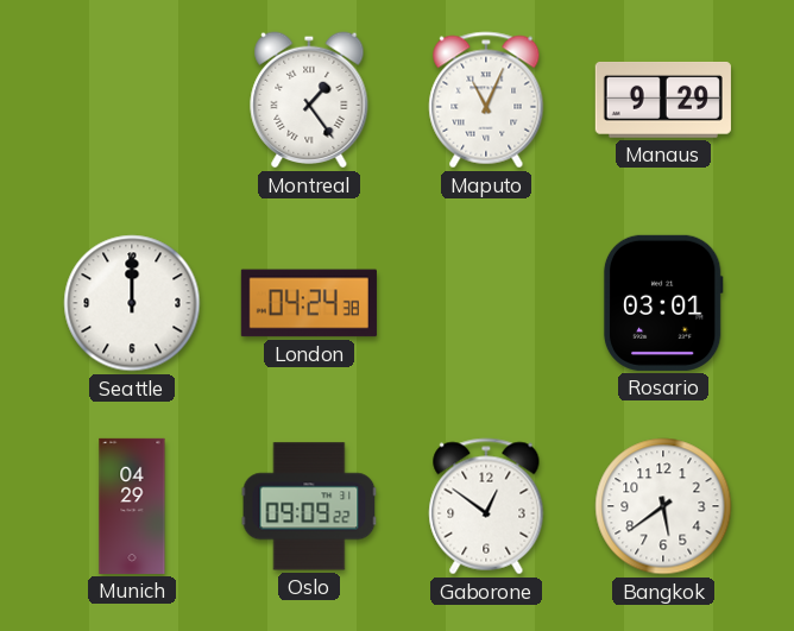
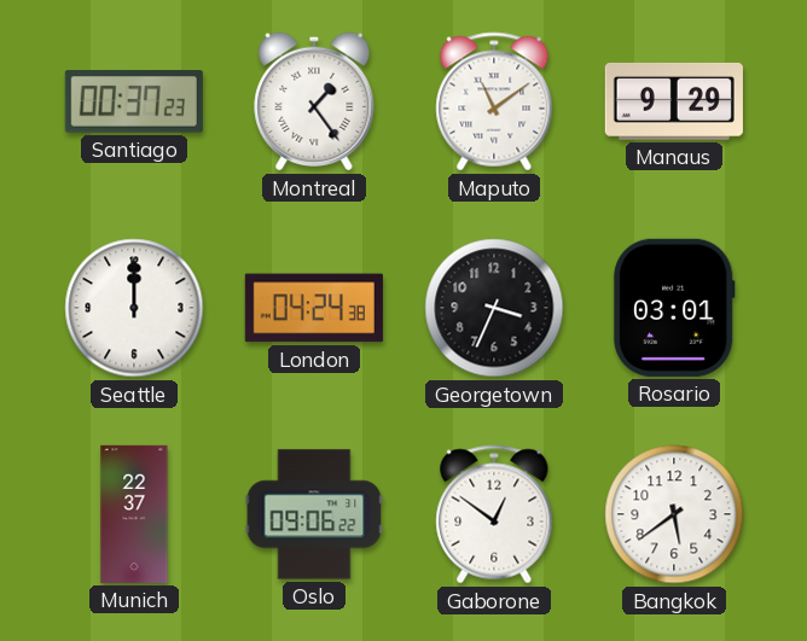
Santiago: none -> 00:37
Maputo: 11:04 -> 11:09
Georgetown: none -> 3:34
Munich: 04:29 -> 22:37
Oslo: 09:09 -> 09:06
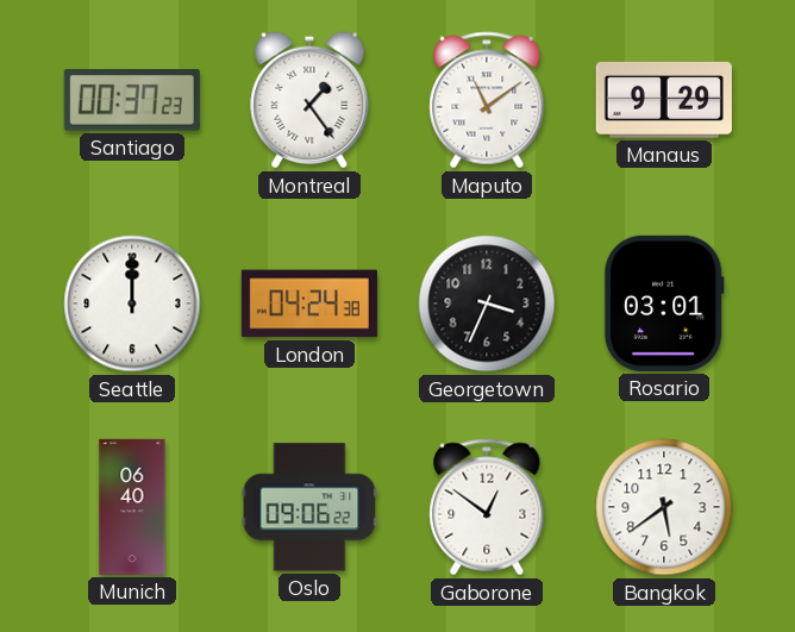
Munich: 22:37 -> 06:40
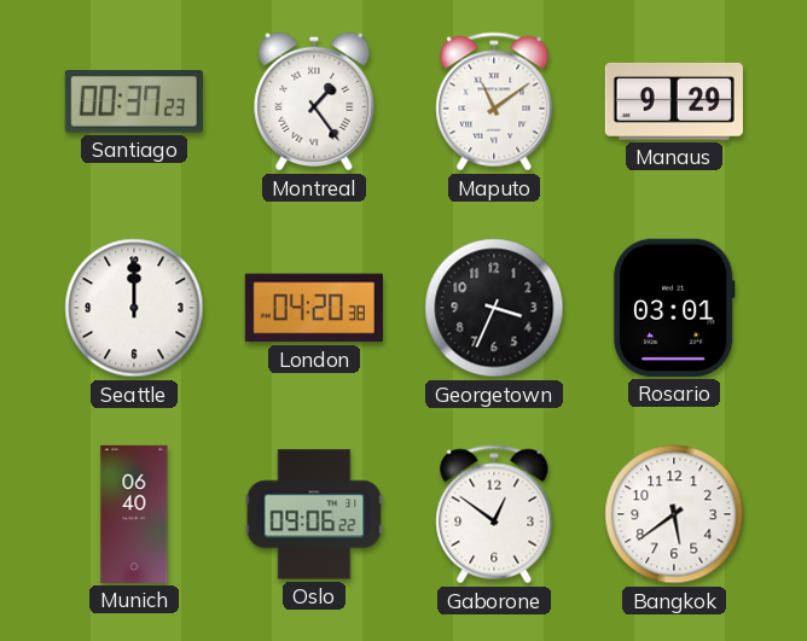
London: 04:24 -> 04:20
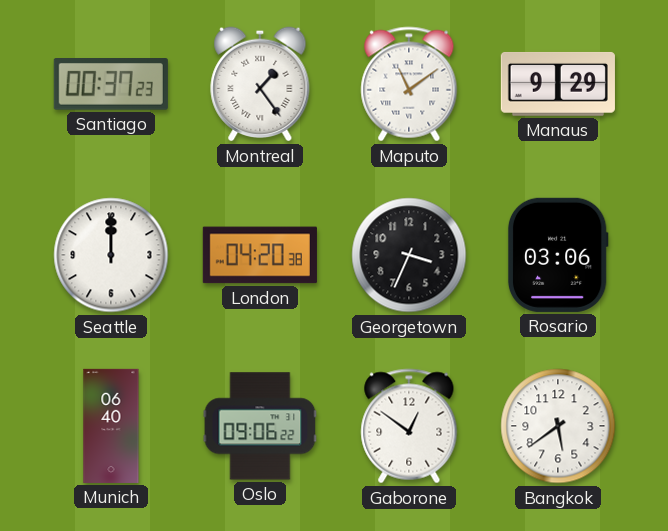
Rosario: 03:01 -> 03:06
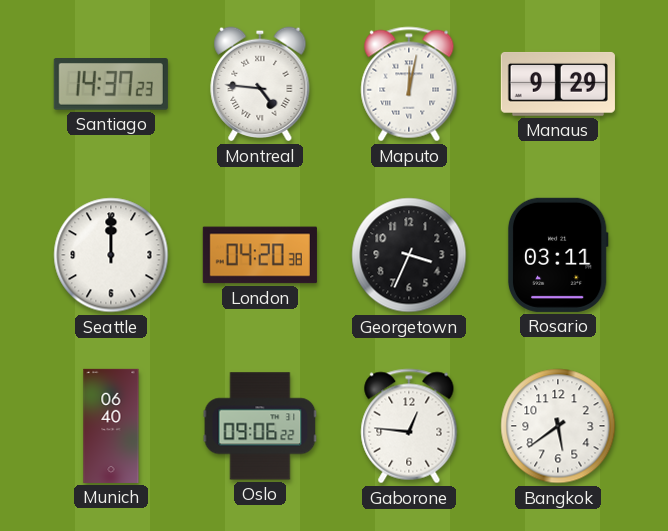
Santiago: 00:37 -> 14:37
Montreal: 1:24 -> 4:46
Maputo: 11:09 -> 12:02
Rosario: 03:06 -> 03:11
Gaborone: 12:51 -> 12:46
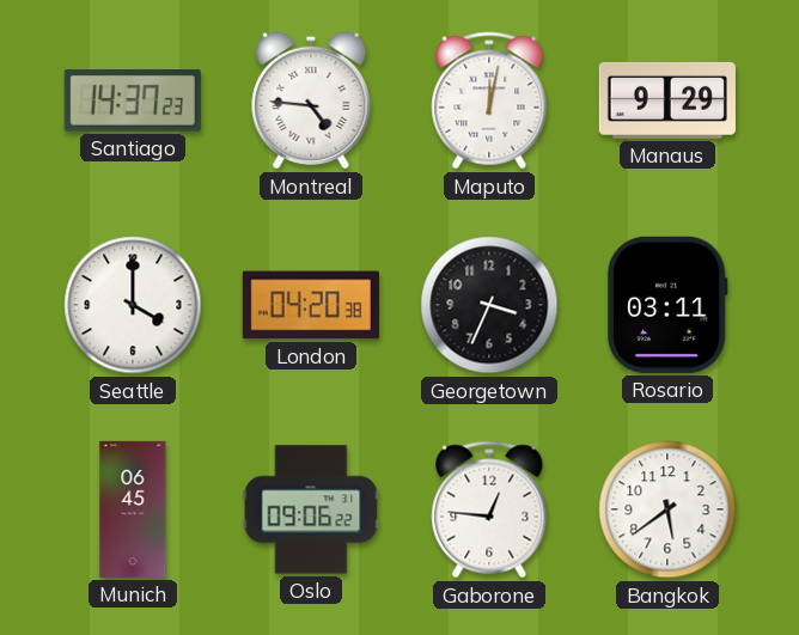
Seattle: 12:00 -> 4:00
Munich: 06:40 -> 06:45
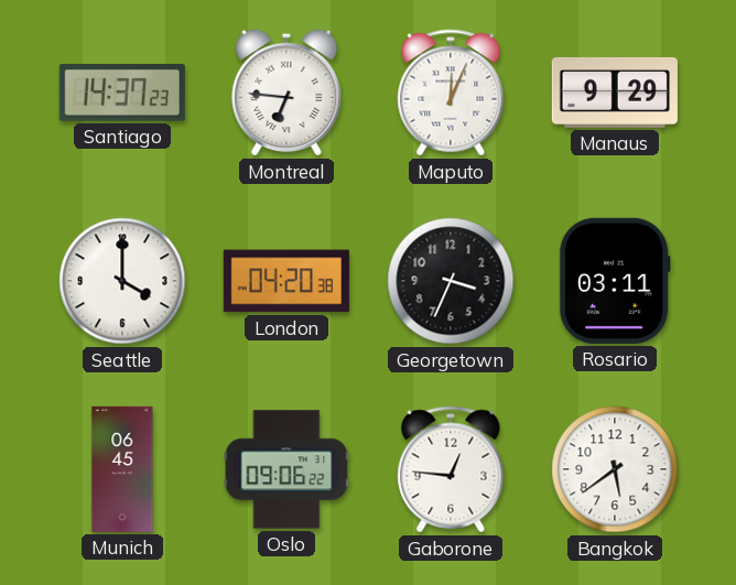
Montreal: 4:46 -> 6:46
Maputo: 12:02 -> 12:04
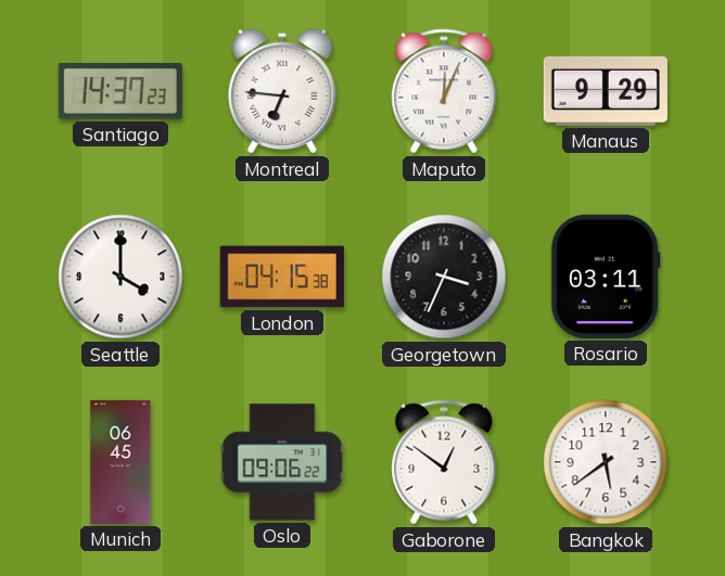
London: 04:20 -> 04:15
Gaborone: 12:46 -> 12:51
